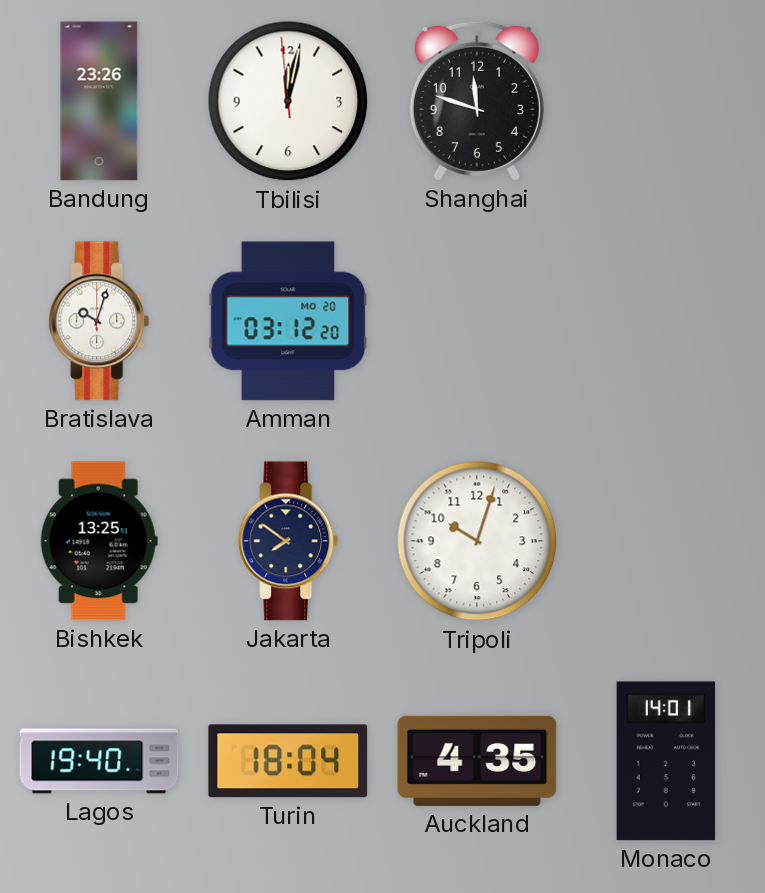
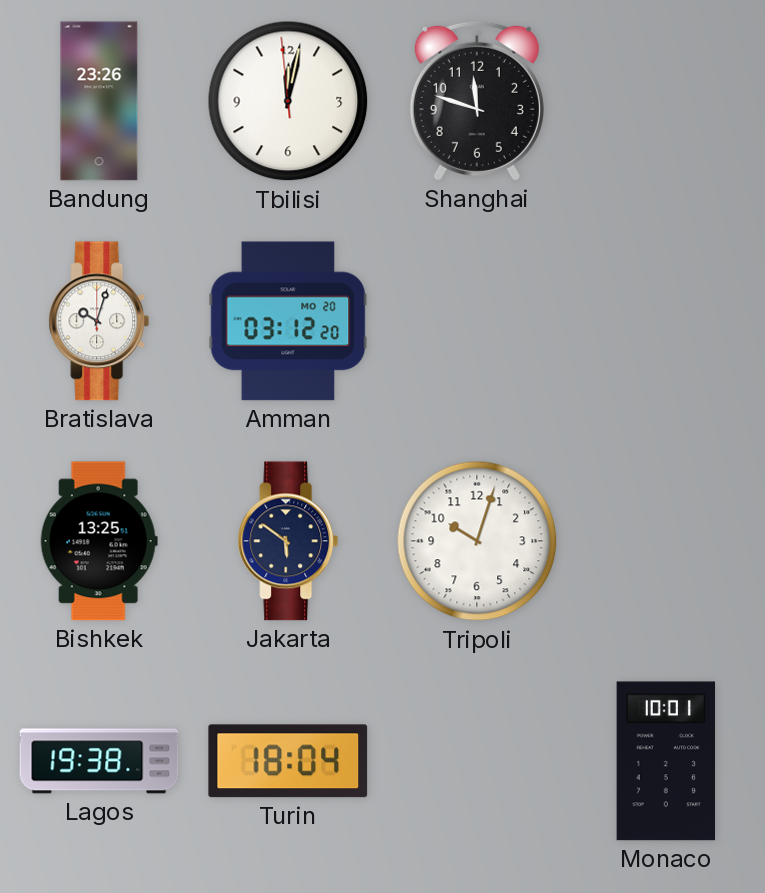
Jakarta: 7:51 -> 5:51
Lagos: 19:40 -> 19:38
Auckland: 4:35 -> none
Monaco: 14:01 -> 10:01
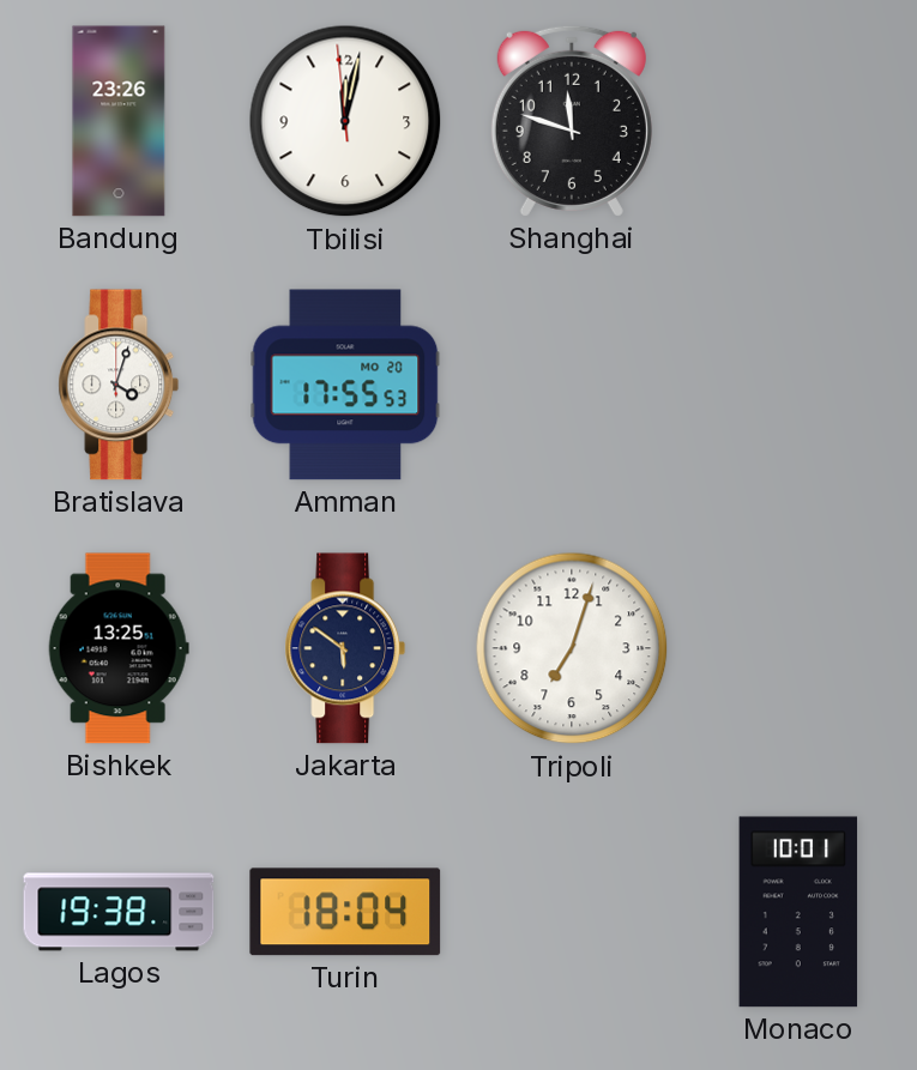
Bratislava: 10:03 -> 4:03
Amman: 03:12 -> 17:55
Tripoli: 10:03 -> 7:03
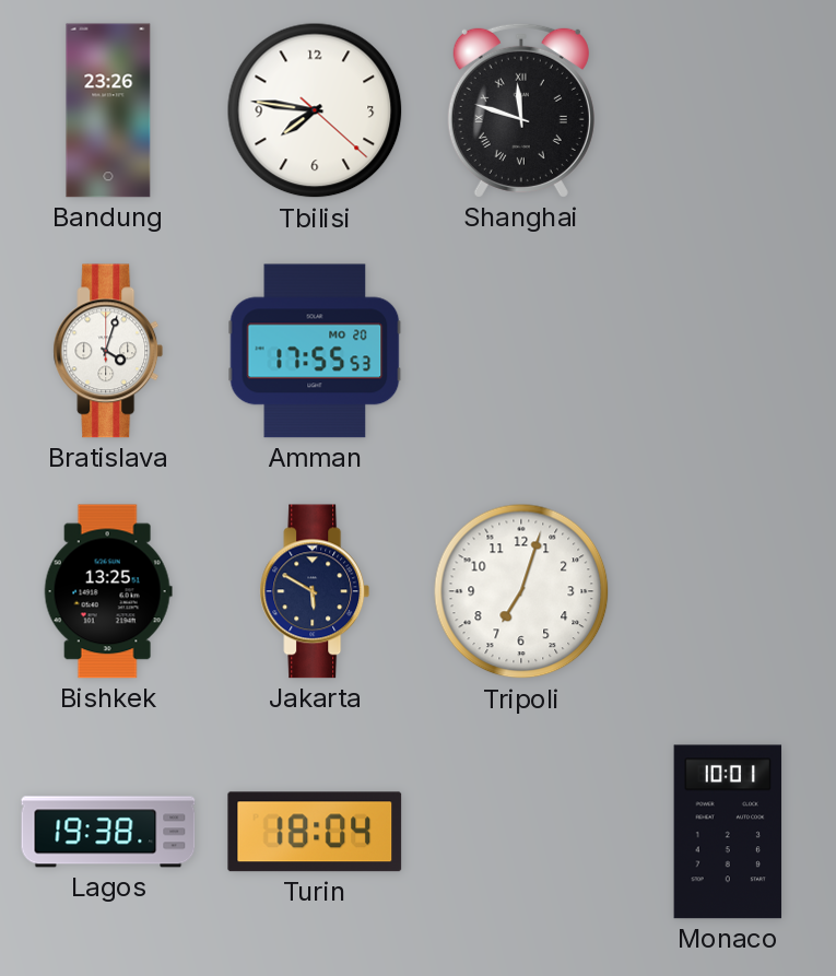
Tbilisi: 12:01 -> 7:46
Shanghai numerals: Arabic -> Roman
Jakarta: 5:51 -> 5:50
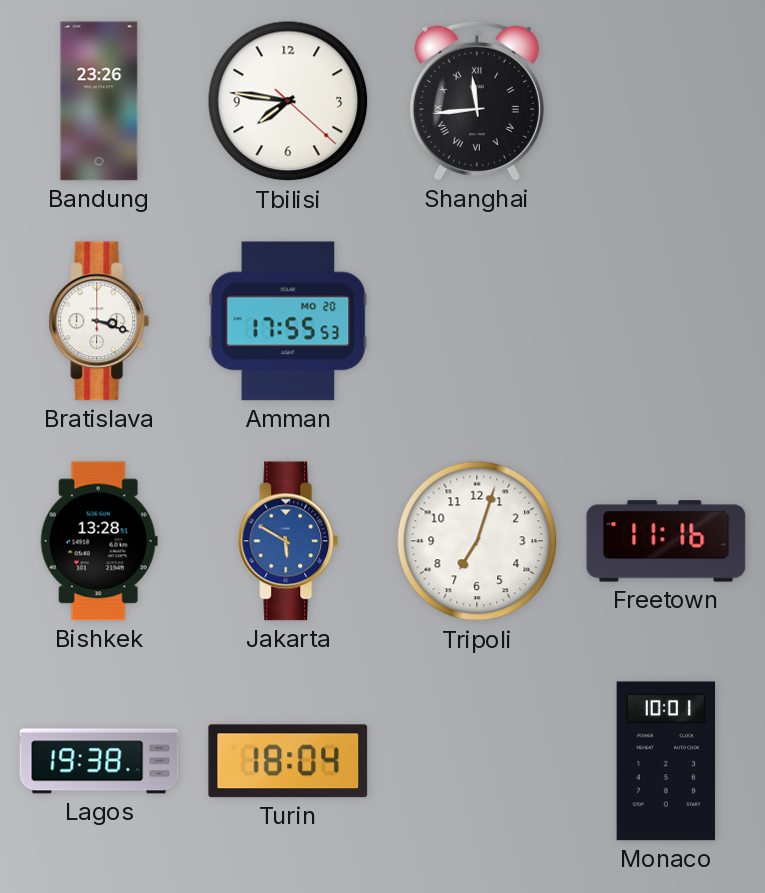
Shanghai: 11:48 -> 11:44
Bratislava: 4:03 -> 3:18
Bishkek: 13:25 -> 13:28
Jakarta dial: navy -> blue
Freetown: none -> 11:16
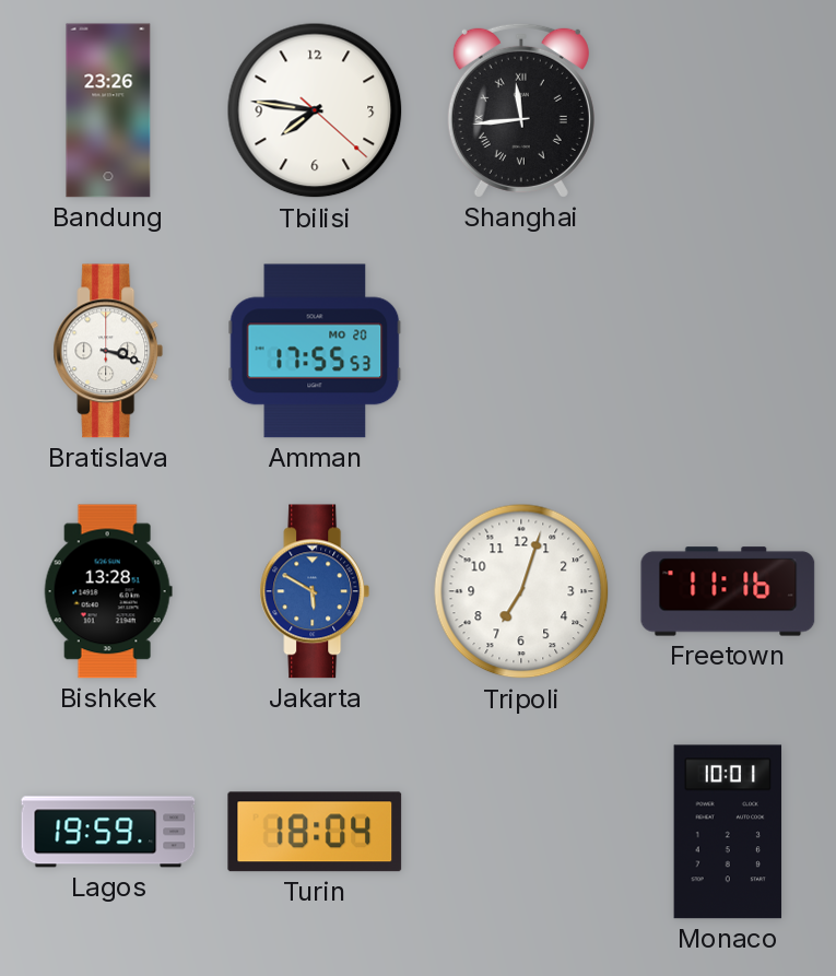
Lagos: 19:38 -> 19:59
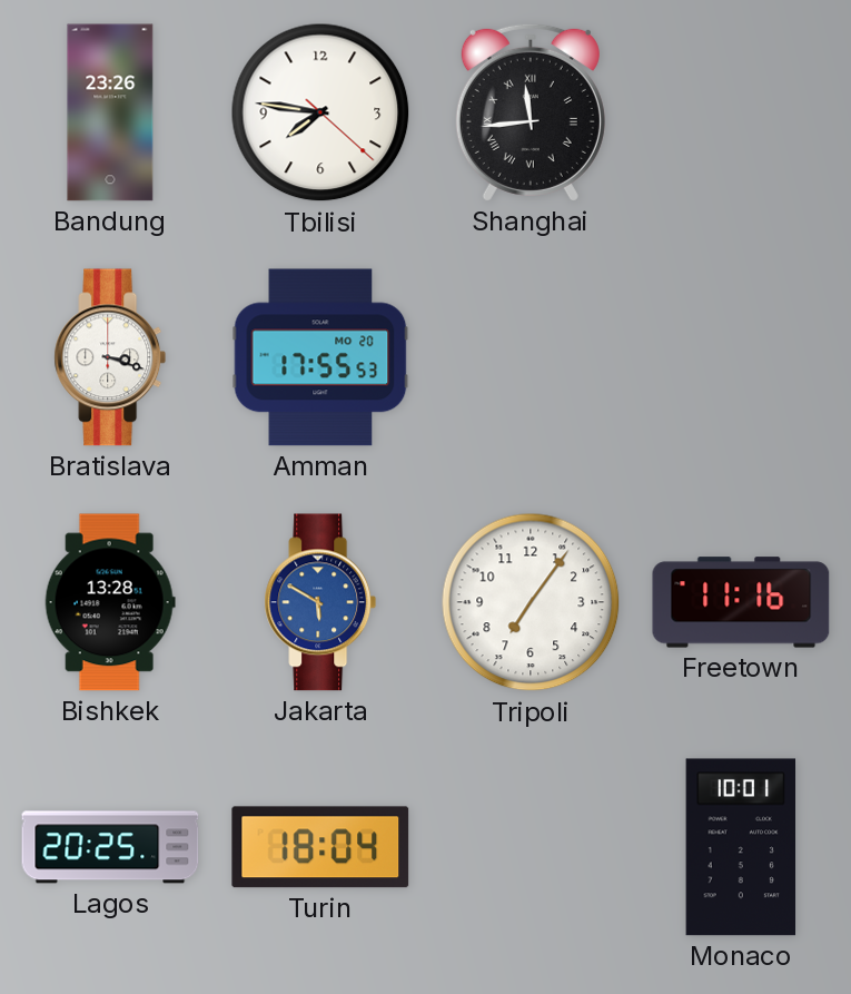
Tripoli: 7:03 -> 7:06
Lagos: 19:59 -> 20:25
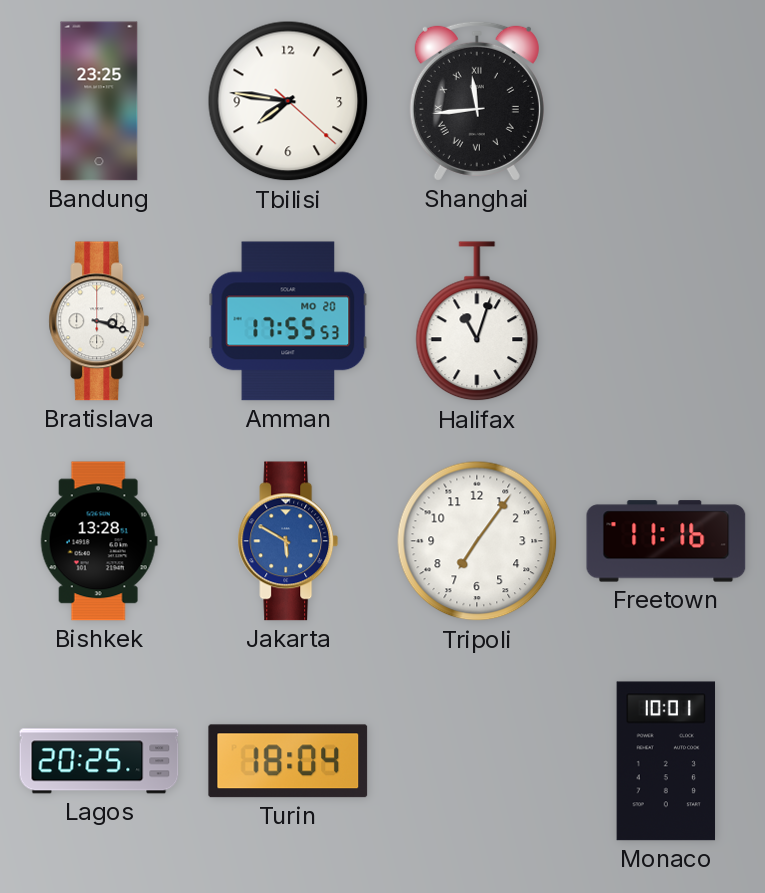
Bandung: 23:26 -> 23:25
Halifax: none -> 11:03
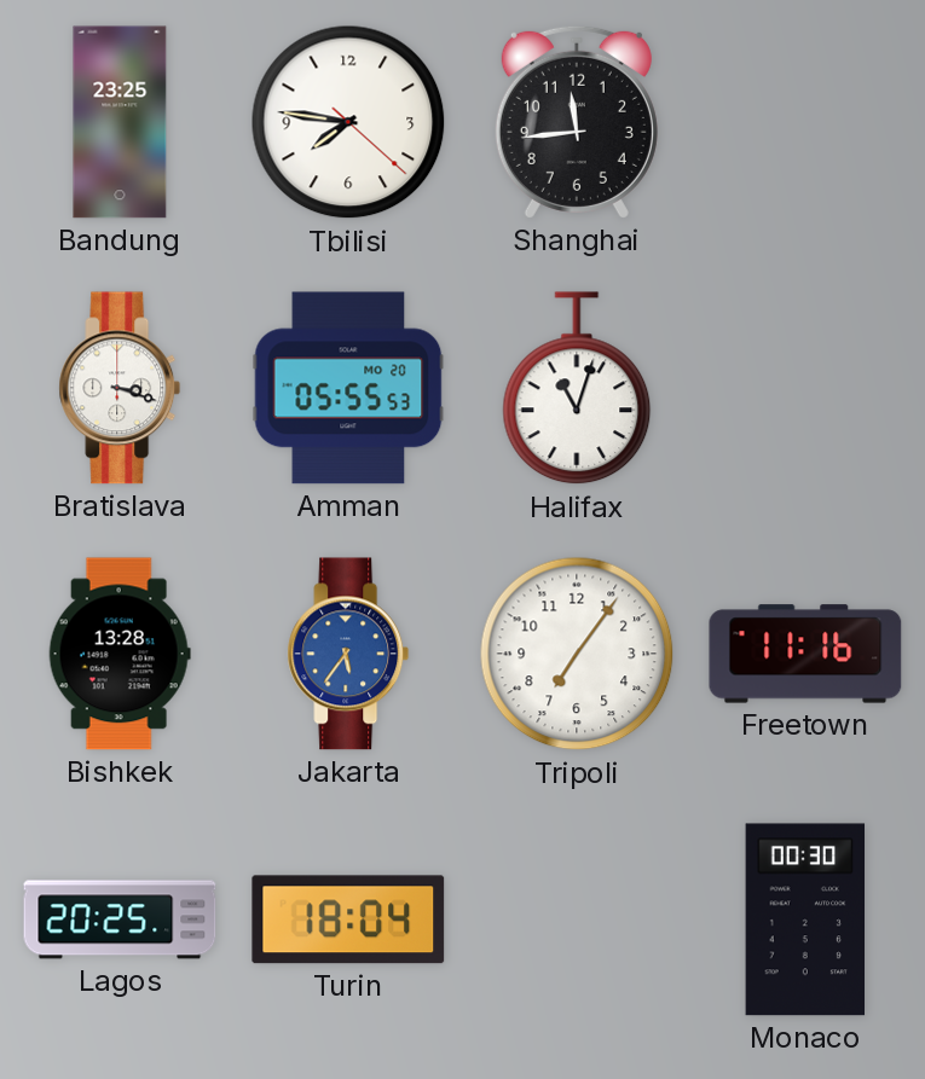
Shanghai numerals: Roman -> Arabic
Amman: 17:55 -> 05:55
Jakarta: 5:50 -> 5:36
Monaco: 10:01 -> 00:30
